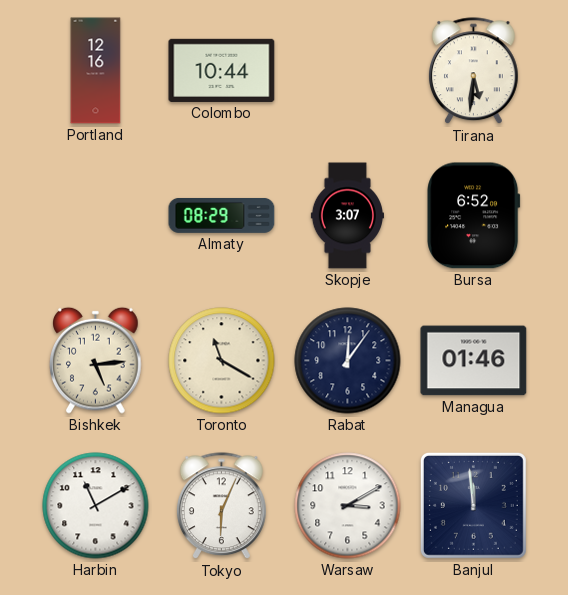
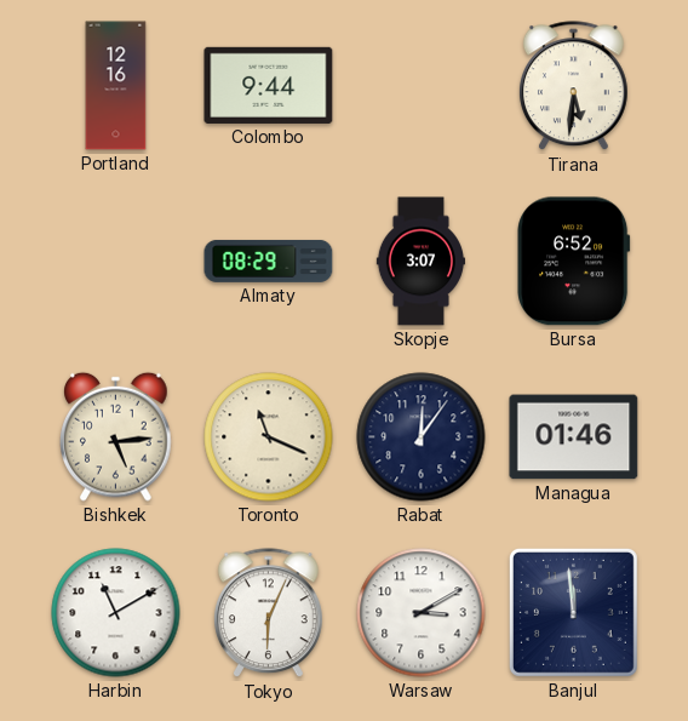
Colombo: 10:44 -> 9:44
Toronto: 11:20 -> 11:19
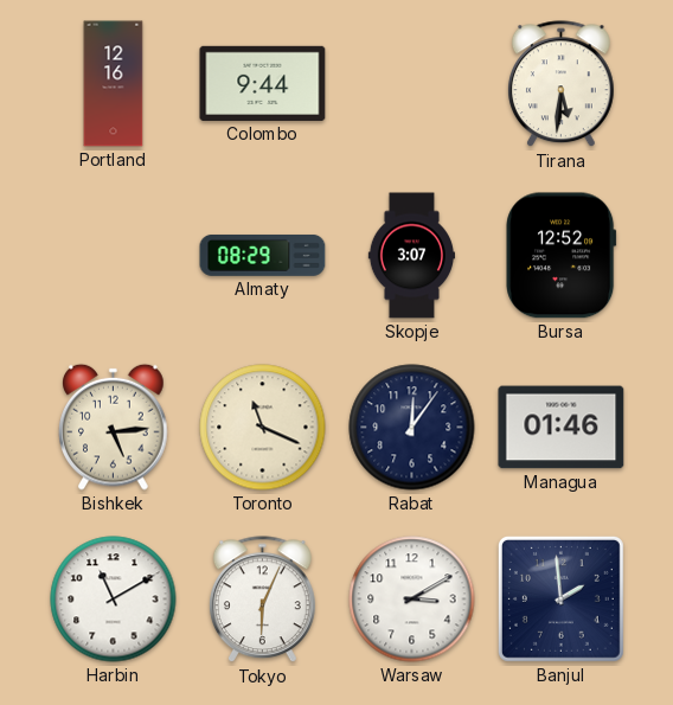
Bursa: 6:52 -> 12:52
Banjul: 11:59 -> 1:59
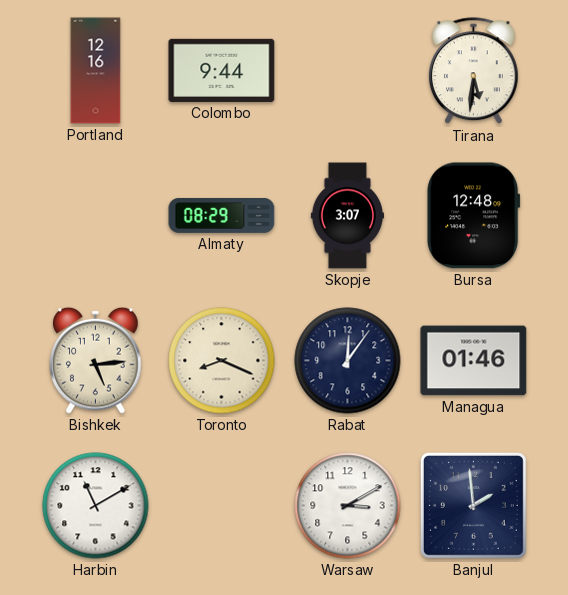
Bursa: 12:52 -> 12:48
Toronto: 11:19 -> 8:19
Tokyo: 6:04 -> none
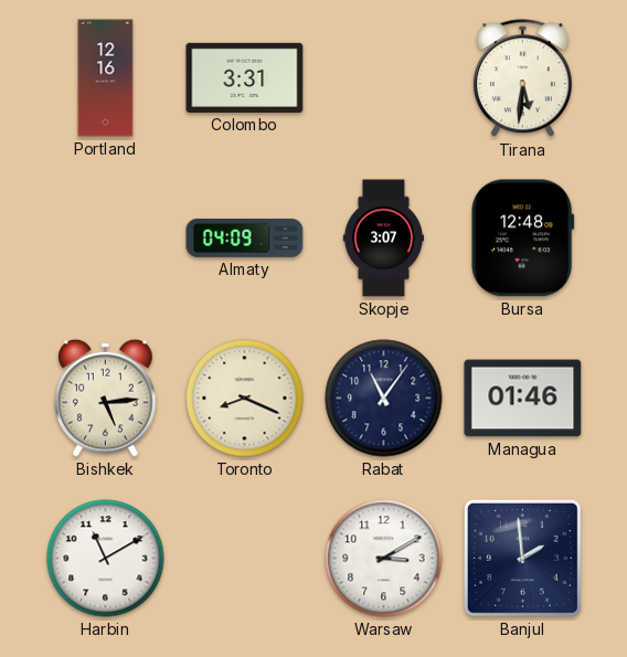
Colombo: 9:44 -> 3:31
Almaty: 08:29 -> 04:09
Rabat: 12:06 -> 11:06
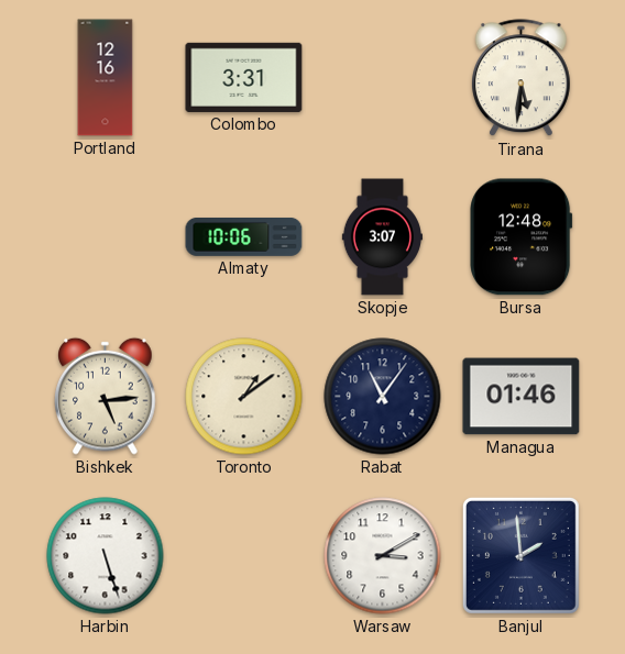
Almaty: 04:09 -> 10:06
Toronto: 8:19 -> 1:09
Harbin: 11:10 -> 5:27
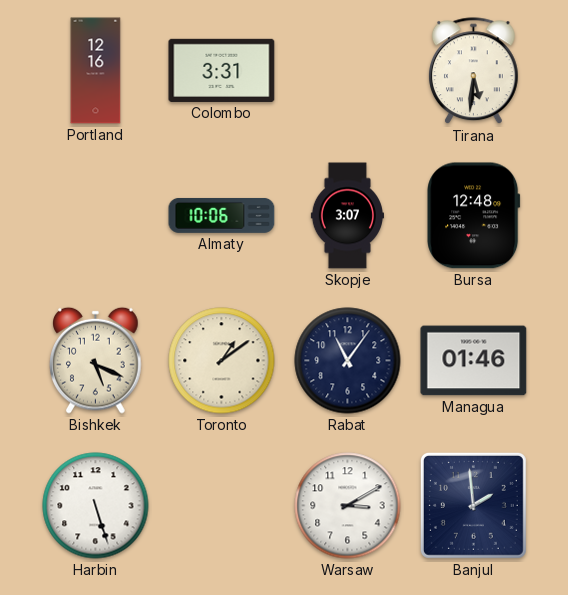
Bishkek: 5:14 -> 5:19
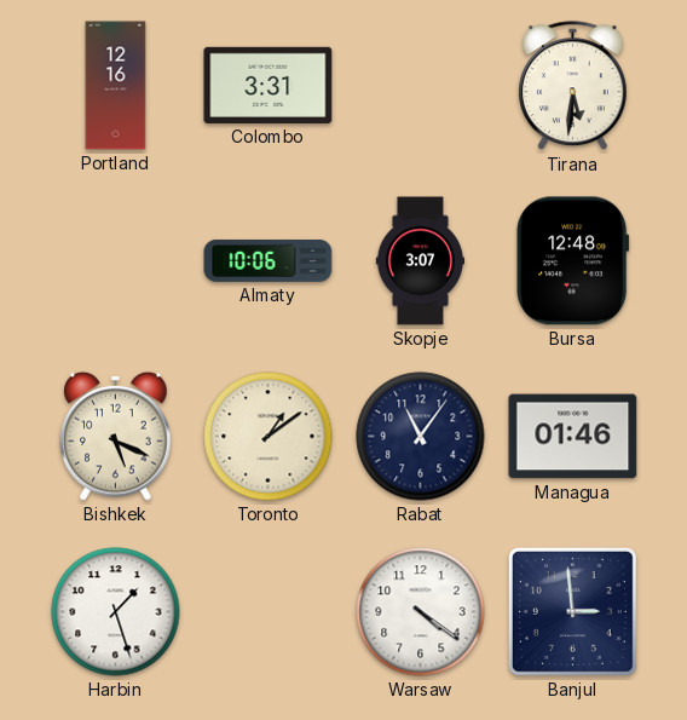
Harbin: 5:27 -> 1:27
Warsaw: 3:10 -> 4:21
Banjul: 1:59 -> 2:59
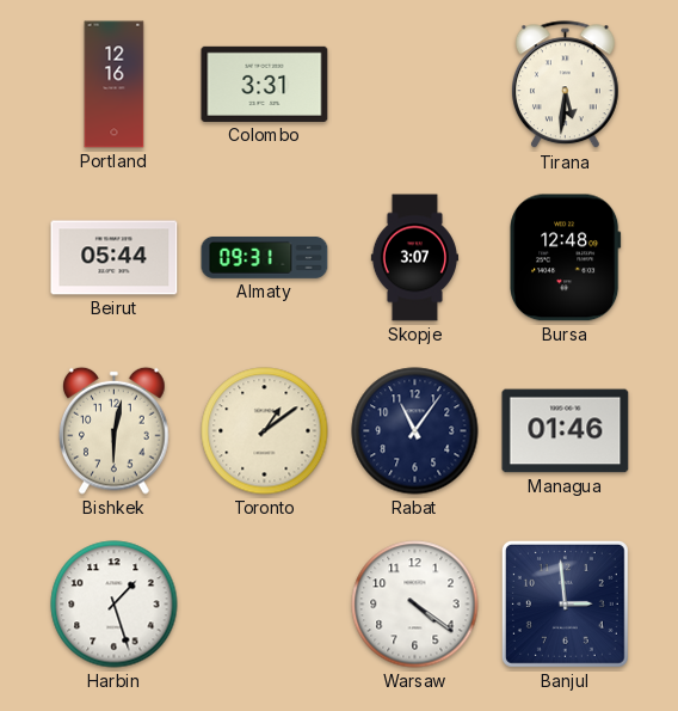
Beirut: none -> 05:44
Almaty: 10:06 -> 09:31
Bishkek: 5:19 -> 6:02
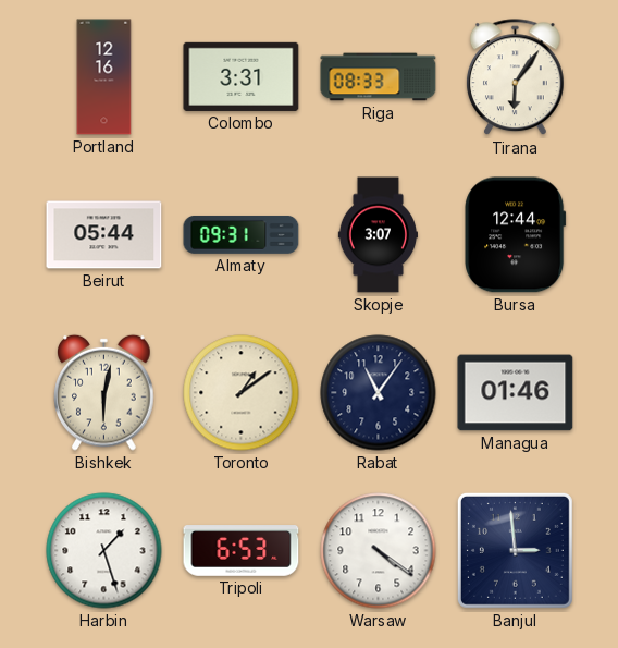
Riga: none -> 08:33
Tirana: 5:31 -> 6:06
Bursa: 12:48 -> 12:44
Tripoli: none -> 6:53
